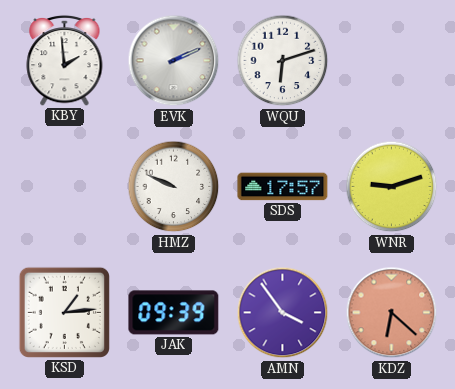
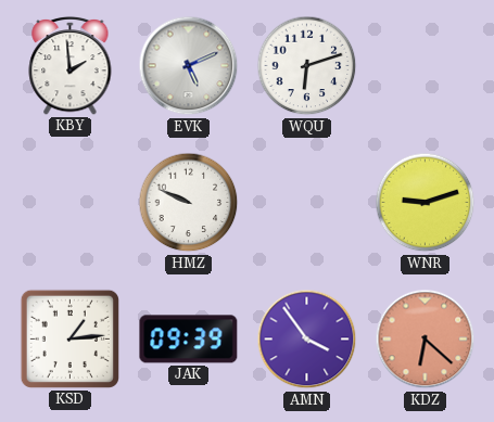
EVK: 2:11 -> 5:11
SDS: 17:57 -> none
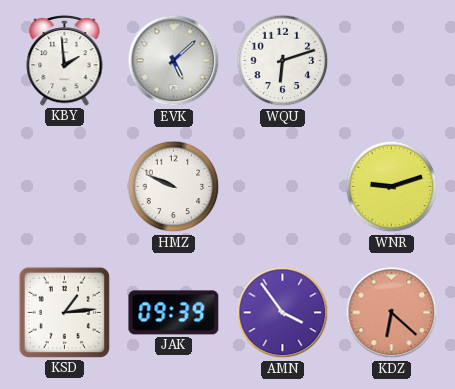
EVK: 5:11 -> 5:08
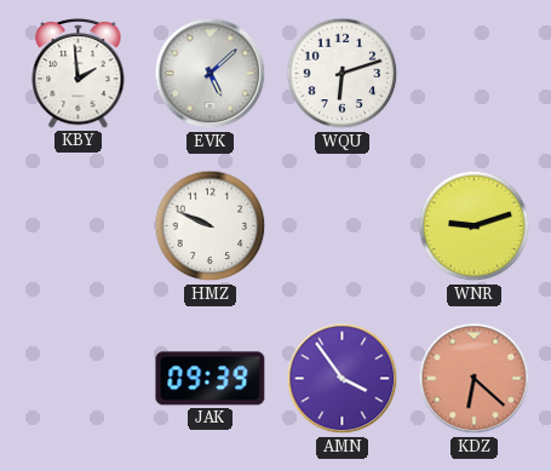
KSD: 1:14 -> none
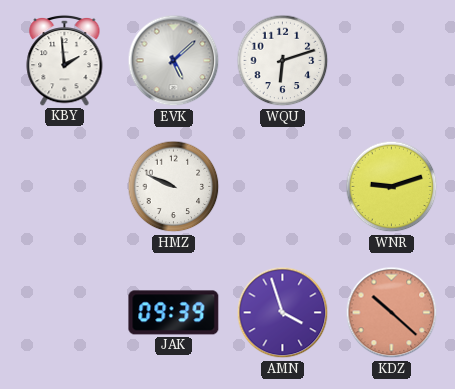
AMN: 3:54 -> 3:57
KDZ: 6:22 -> 10:22
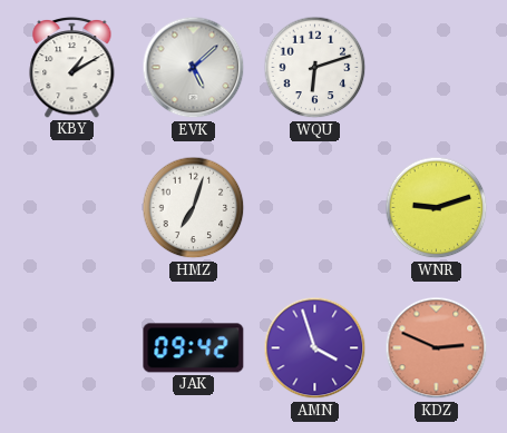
KBY: 1:59 -> 1:10
HMZ: 9:49 -> 7:03
JAK: 09:39 -> 09:42
KDZ: 10:22 -> 2:49
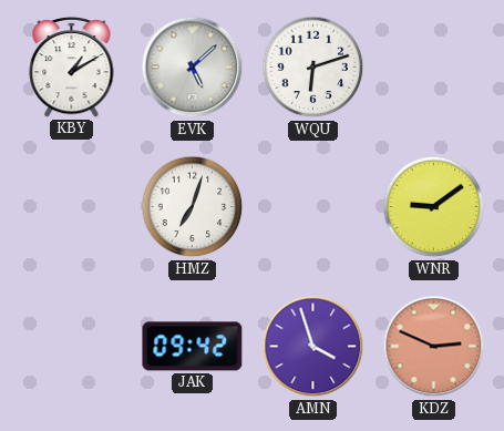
WNR: 9:12 -> 9:09
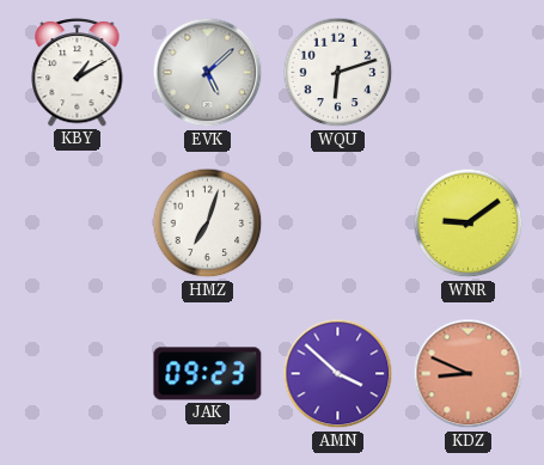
JAK: 09:42 -> 09:23
AMN: 3:57 -> 3:52
KDZ: 2:49 -> 8:49
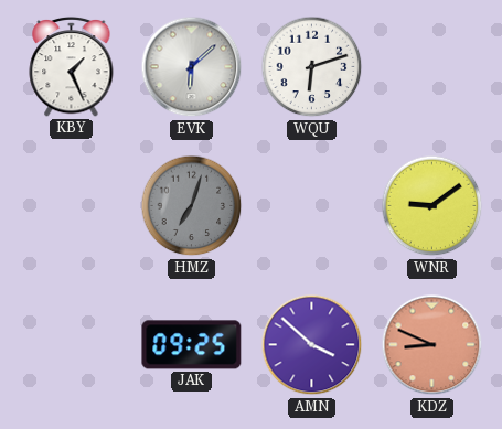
KBY: 1:10 -> 1:26
EVK: 5:08 -> 6:08
HMZ dial: white -> grey
JAK: 09:23 -> 09:25
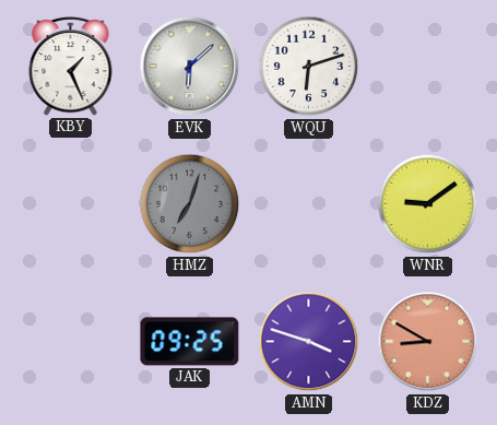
AMN: 3:52 -> 3:48
KDZ: 8:49 -> 8:50
